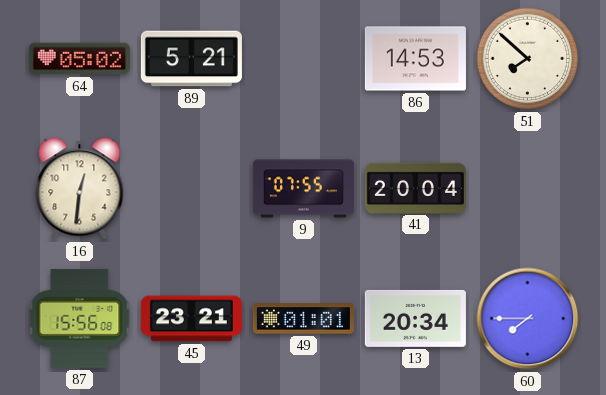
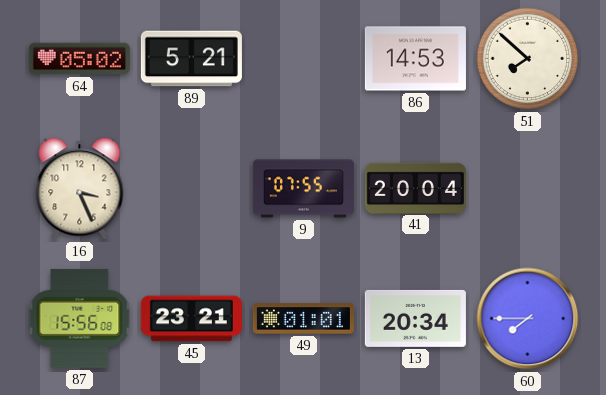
16: 12:31 -> 3:26
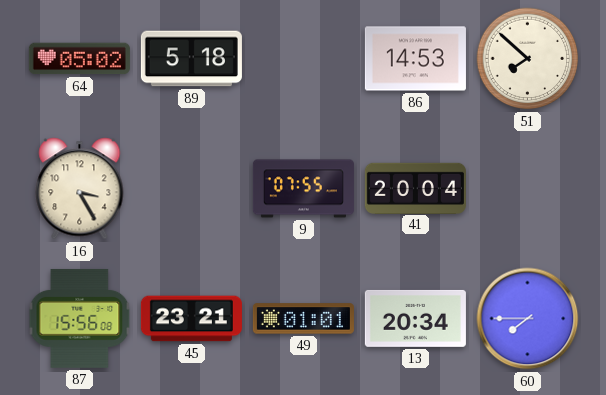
89: 5:21 -> 5:18
16: 3:26 -> 3:25
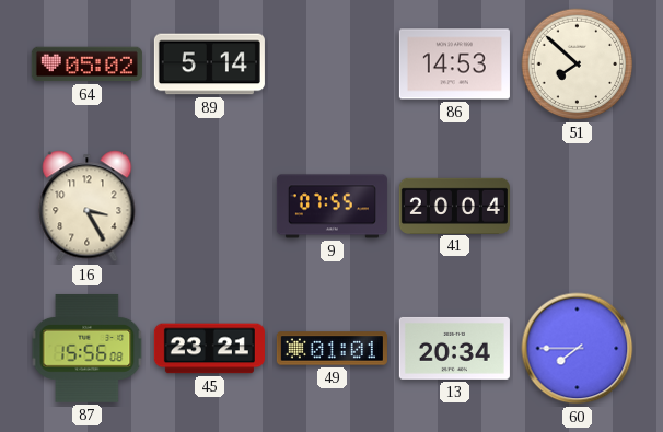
89: 5:18 -> 5:14
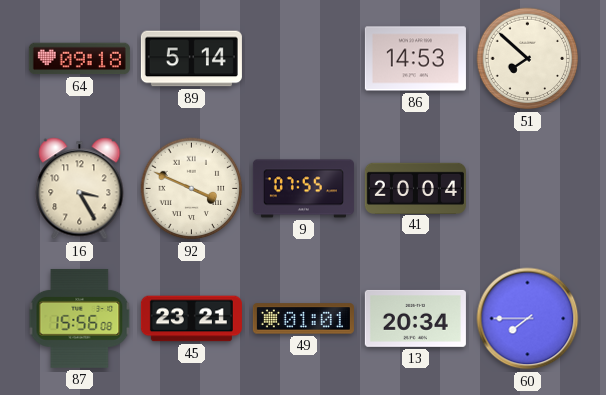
64: 05:02 -> 09:18
92: none -> 3:49
